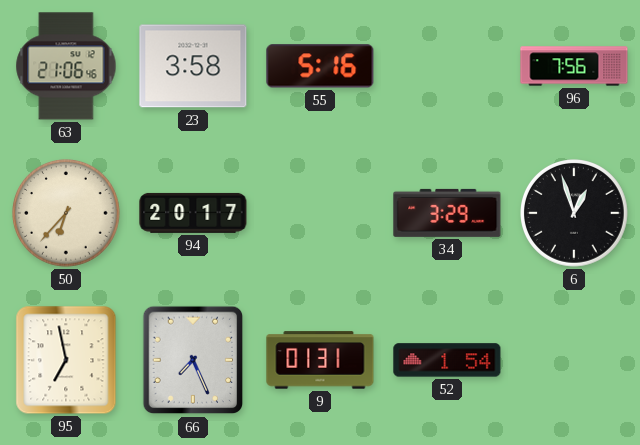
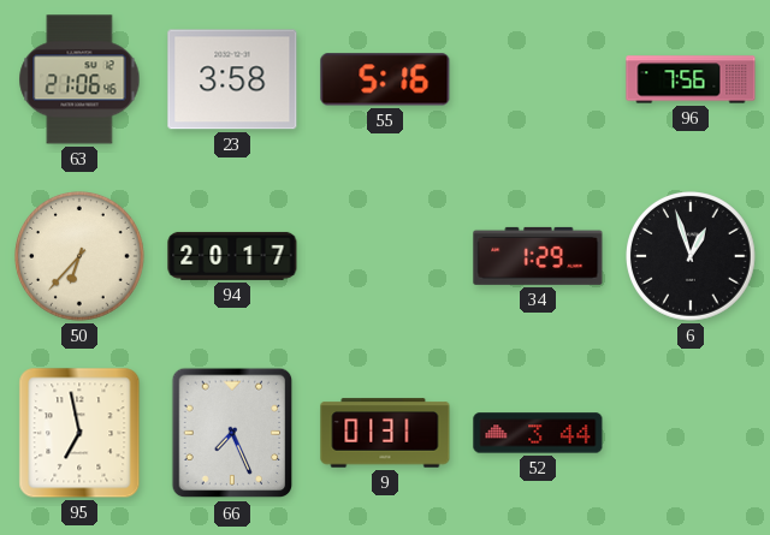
34: 3:29 -> 1:29
52: 1:54 -> 3:44
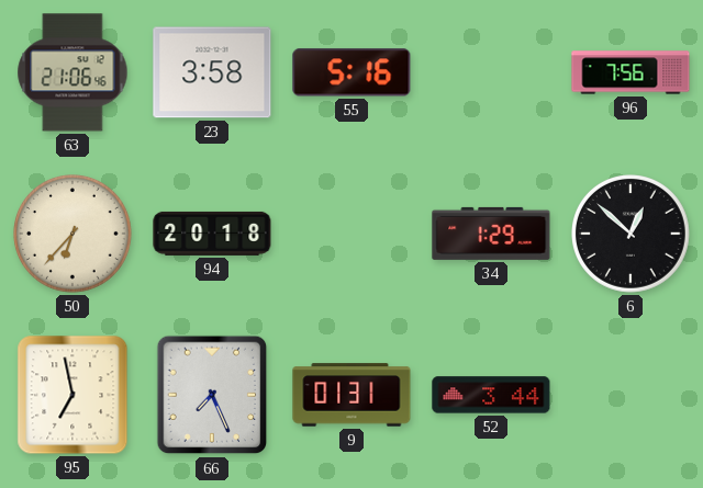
94: 20:17 -> 20:18
6: 12:57 -> 12:52
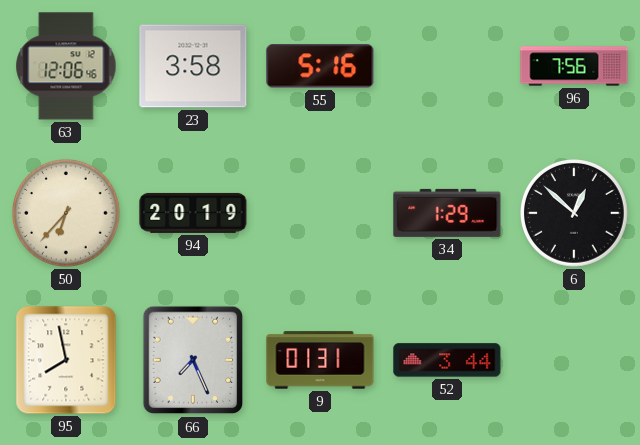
63: 21:06 -> 12:06
94: 20:18 -> 20:19
95: 6:58 -> 7:58
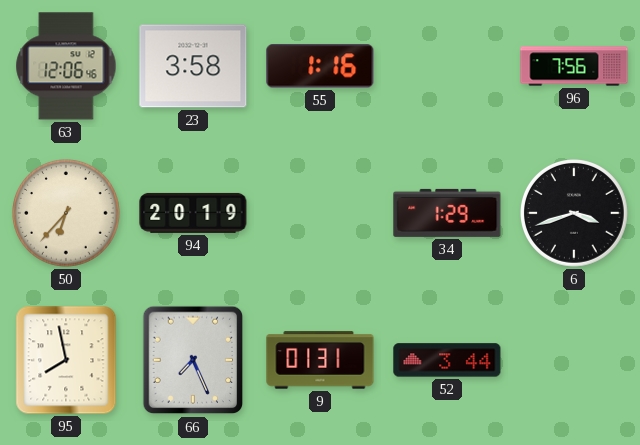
55: 5:16 -> 1:16
6: 12:52 -> 3:42
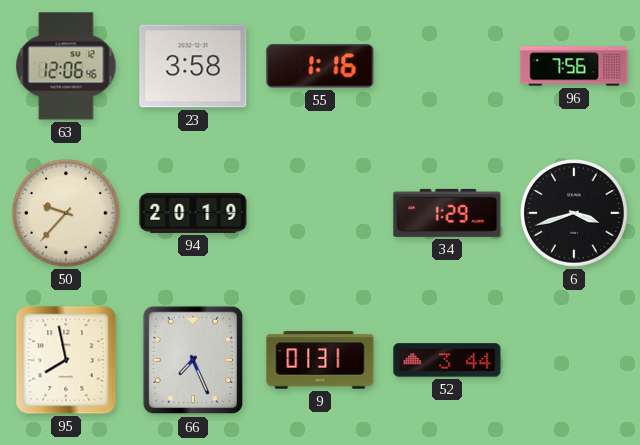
50: 6:37 -> 9:37
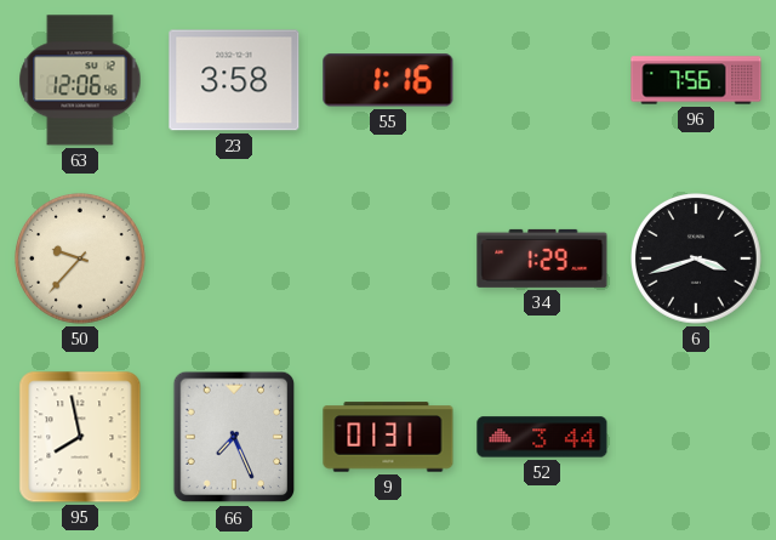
94: 20:19 -> none
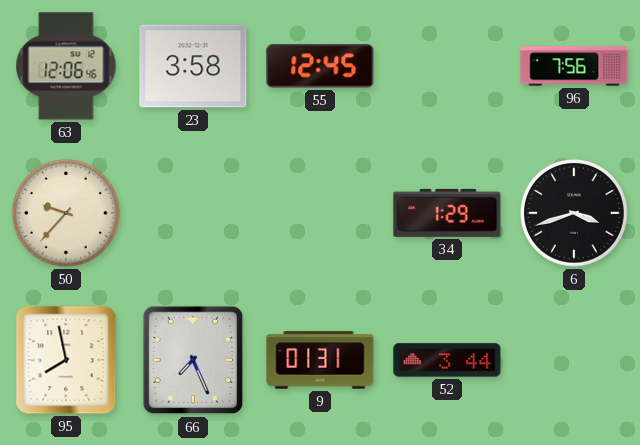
55: 1:16 -> 12:45
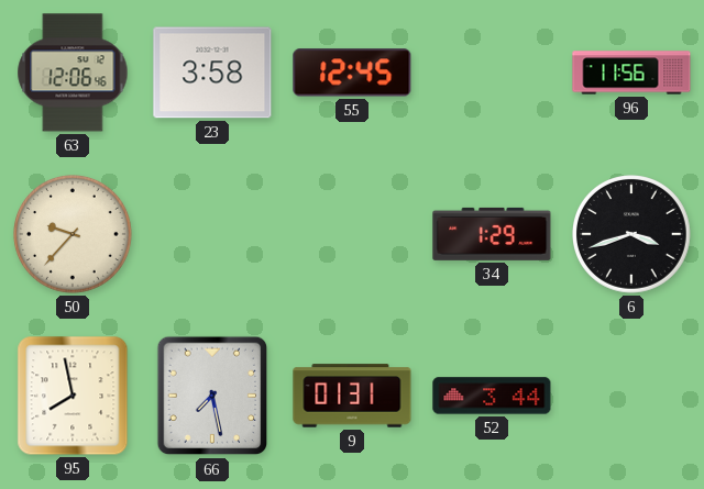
96: 7:56 -> 11:56
66: 7:26 -> 7:28
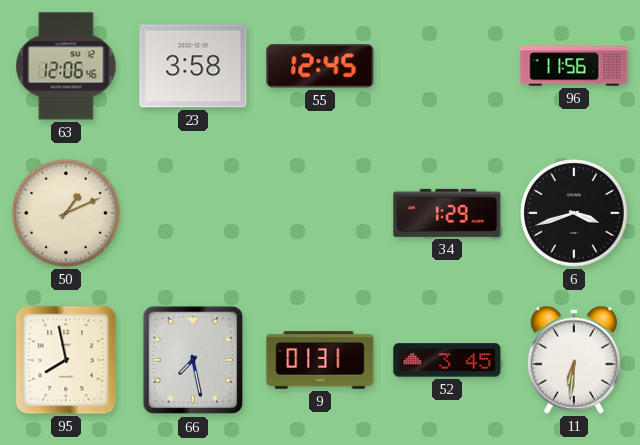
50: 9:37 -> 1:11
52: 3:44 -> 3:45
11: none -> 6:31
